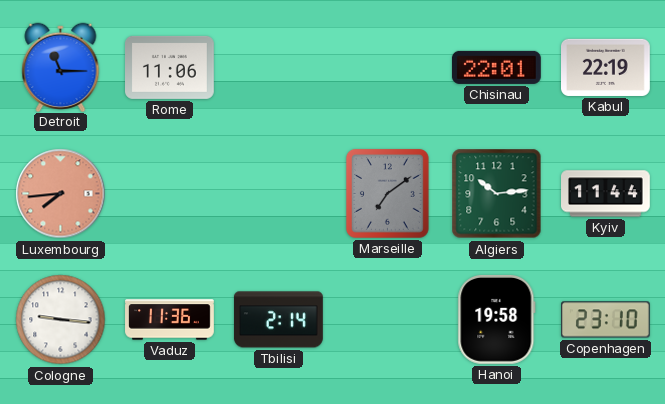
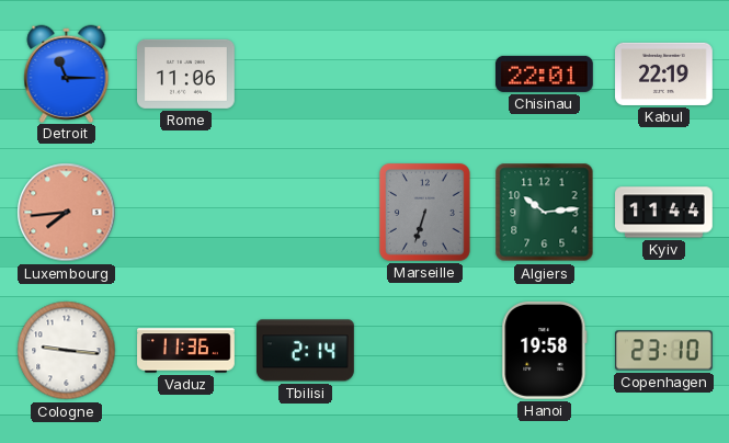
Marseille: 7:09 -> 6:33
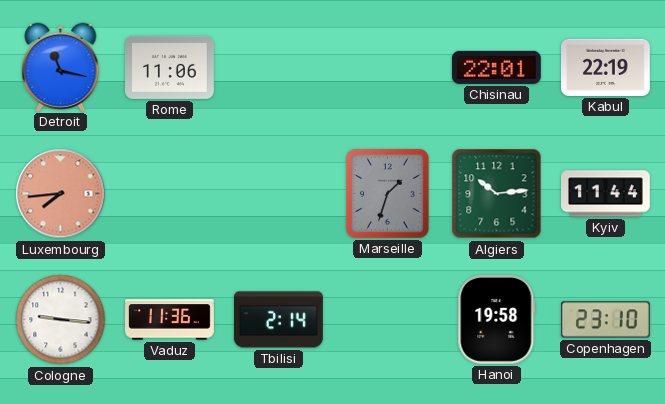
Detroit: 11:15 -> 11:17
Marseille: 6:33 -> 1:33
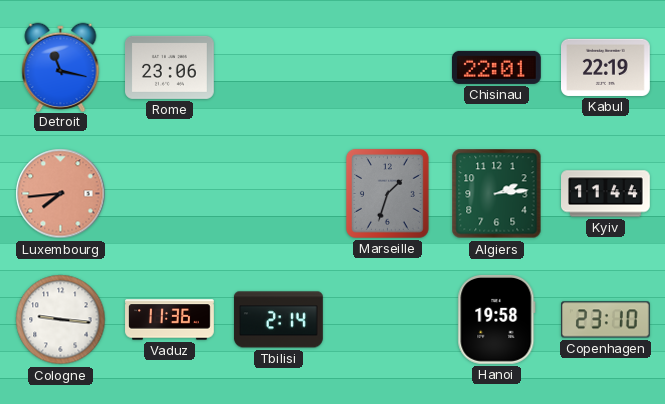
Rome: 11:06 -> 23:06
Algiers: 10:14 -> 2:14
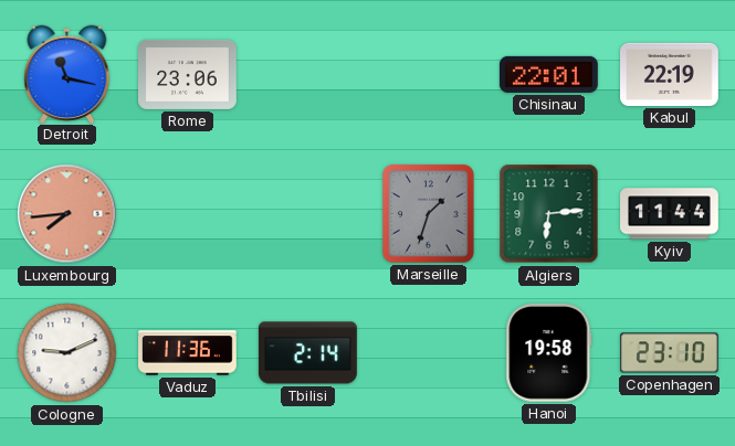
Algiers: 2:14 -> 6:14
Cologne: 9:16 -> 9:11
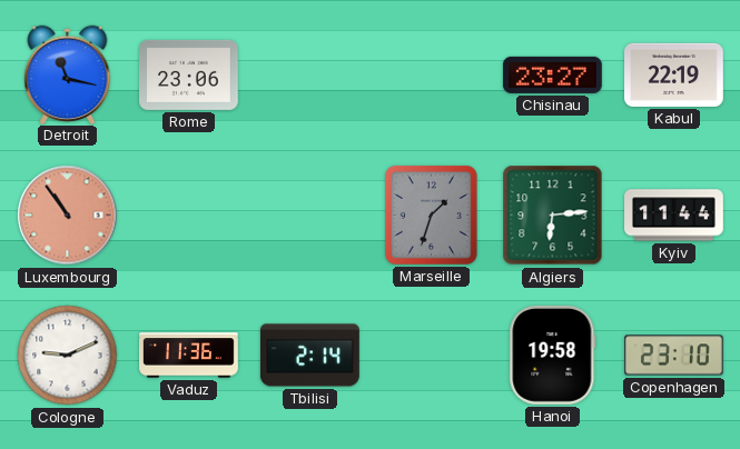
Chisinau: 22:01 -> 23:27
Luxembourg: 7:44 -> 10:54
